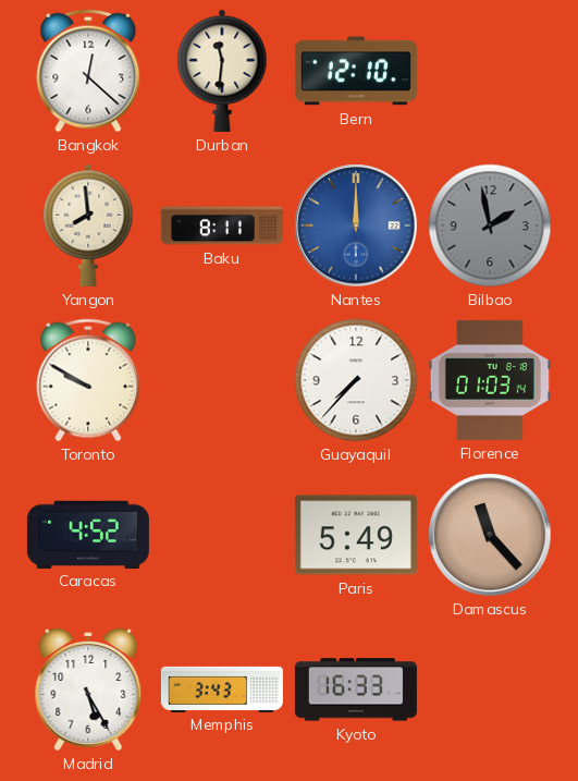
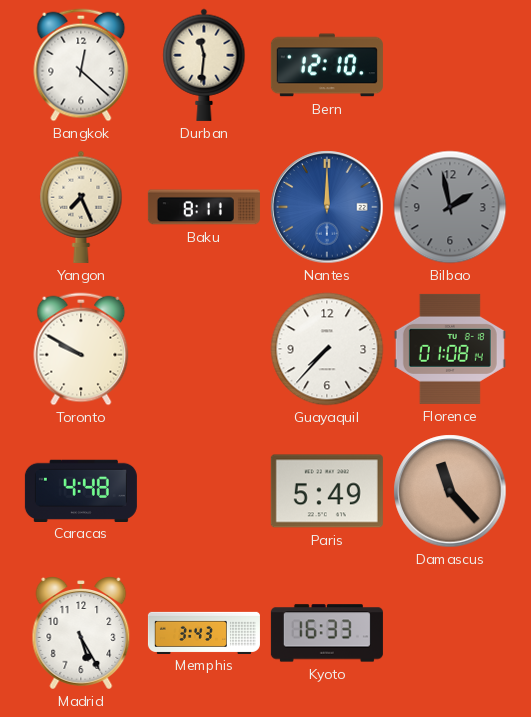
Yangon: 7:59 -> 7:26
Florence: 01:03 -> 01:08
Caracas: 4:52 -> 4:48
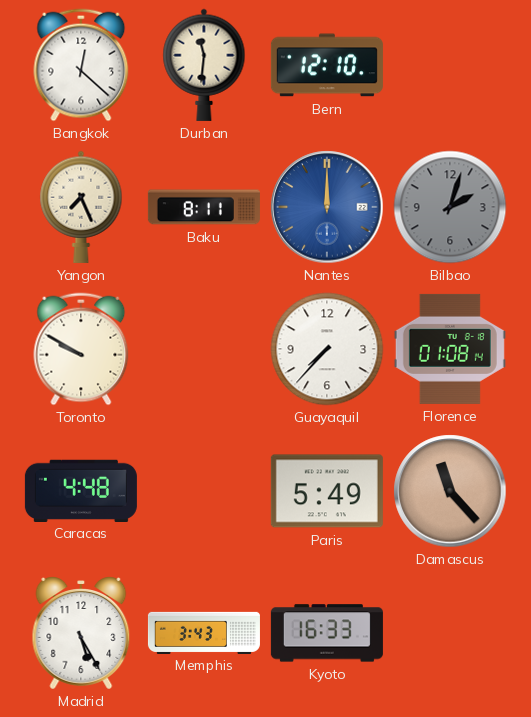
Bilbao: 1:58 -> 2:03
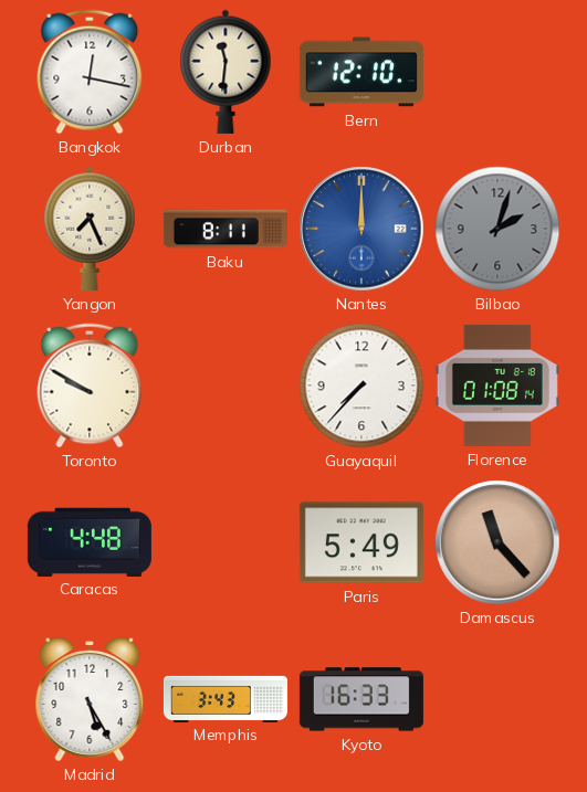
Bangkok: 12:22 -> 12:17
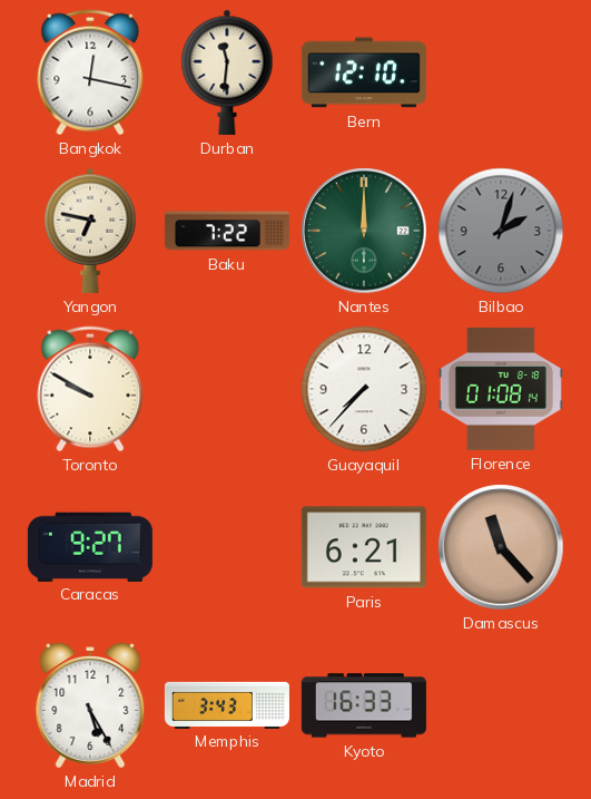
Yangon: 7:26 -> 6:47
Baku: 8:11 -> 7:22
Nantes dial: blue -> green
Caracas: 4:48 -> 9:27
Paris: 5:49 -> 6:21
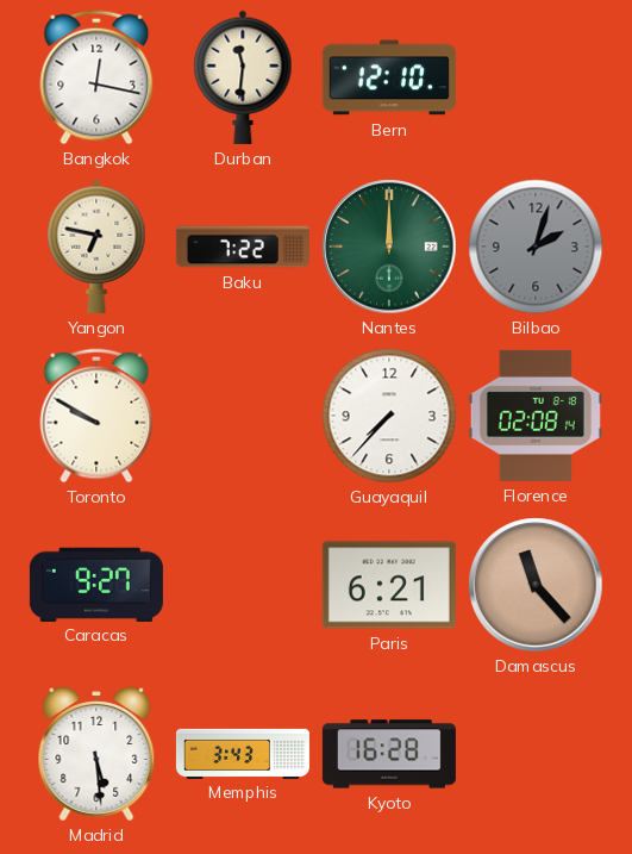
Florence: 01:08 -> 02:08
Madrid: 5:25 -> 5:29
Kyoto: 16:33 -> 16:28
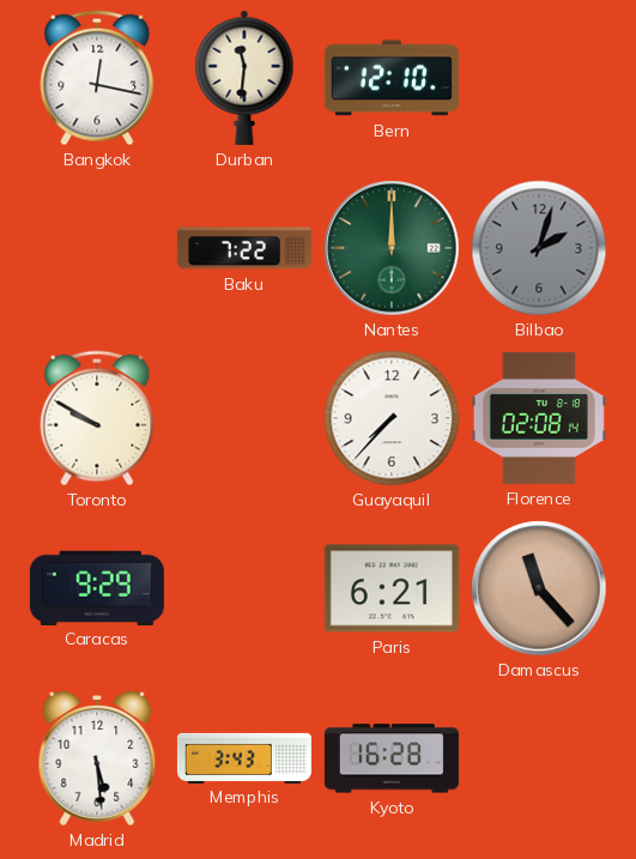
Yangon: 6:47 -> none
Caracas: 9:27 -> 9:29
